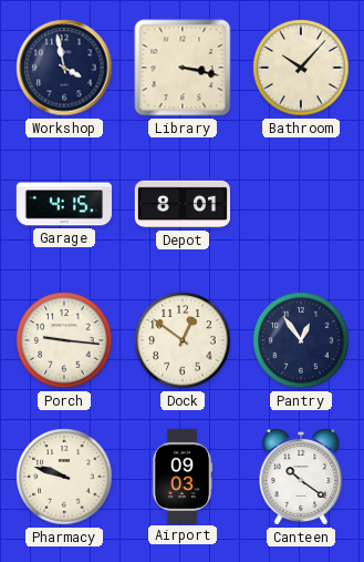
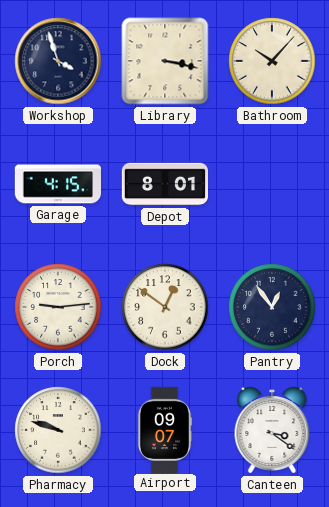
Workshop: 3:58 -> 3:57
Porch: 9:16 -> 9:14
Airport: 09:03 -> 09:07
Canteen: 10:21 -> 3:21
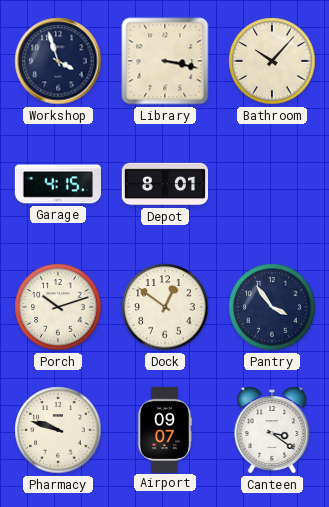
Porch: 9:14 -> 10:12
Pantry: 12:54 -> 3:54
